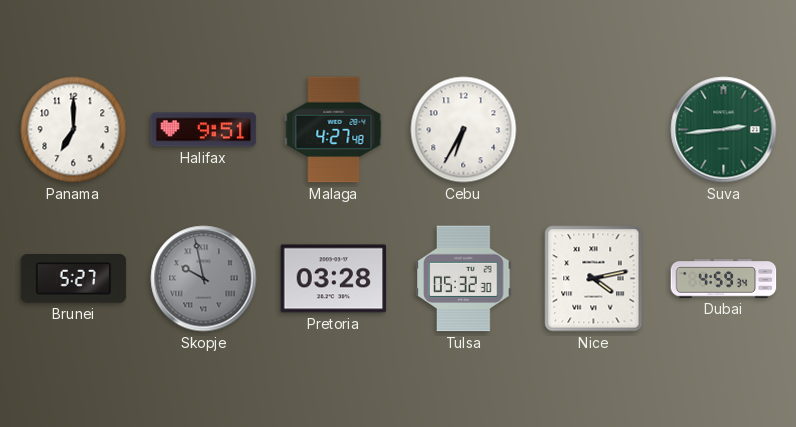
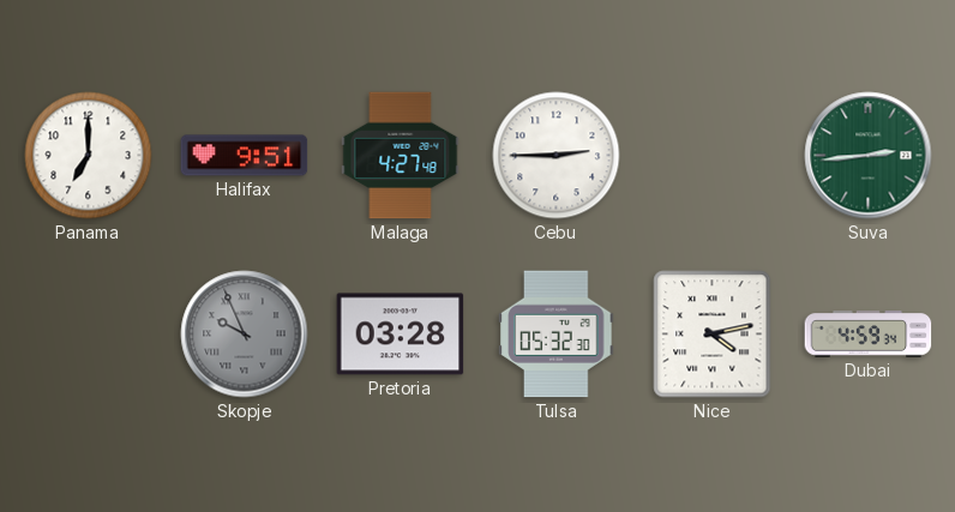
Cebu: 6:35 -> 2:45
Brunei: 5:27 -> none
Skopje: 9:58 -> 9:56
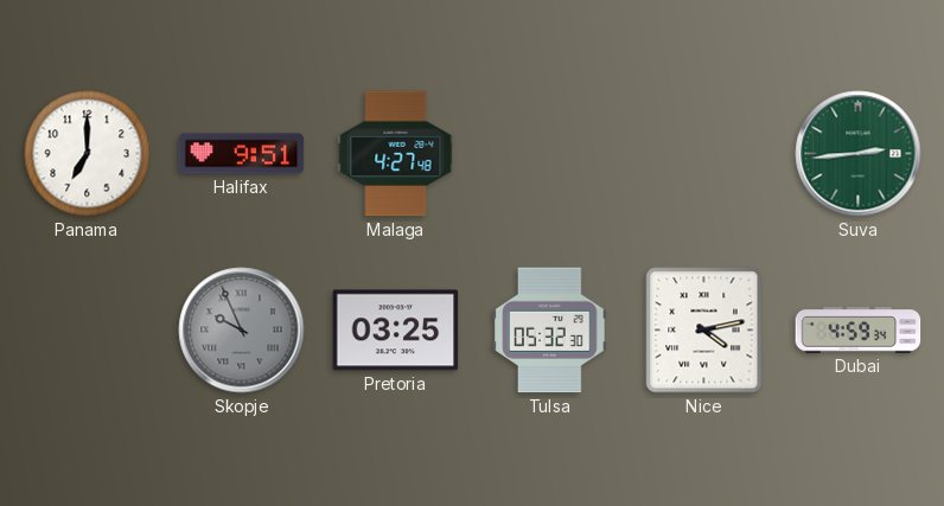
Cebu: 2:45 -> none
Pretoria: 03:28 -> 03:25
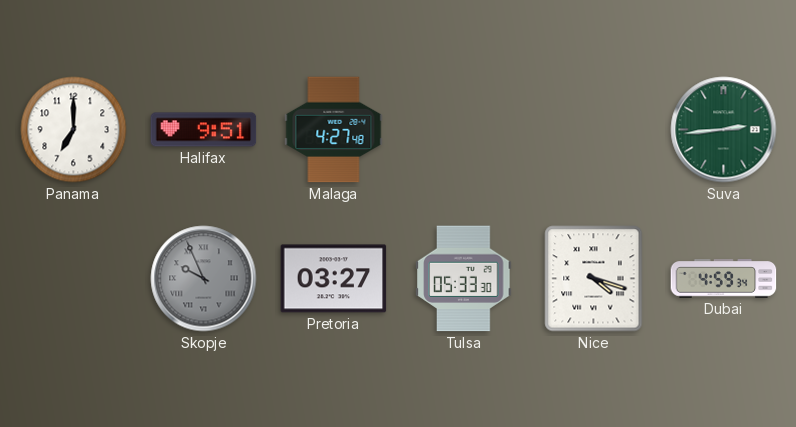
Pretoria: 03:25 -> 03:27
Tulsa: 05:32 -> 05:33
Nice: 4:13 -> 4:18
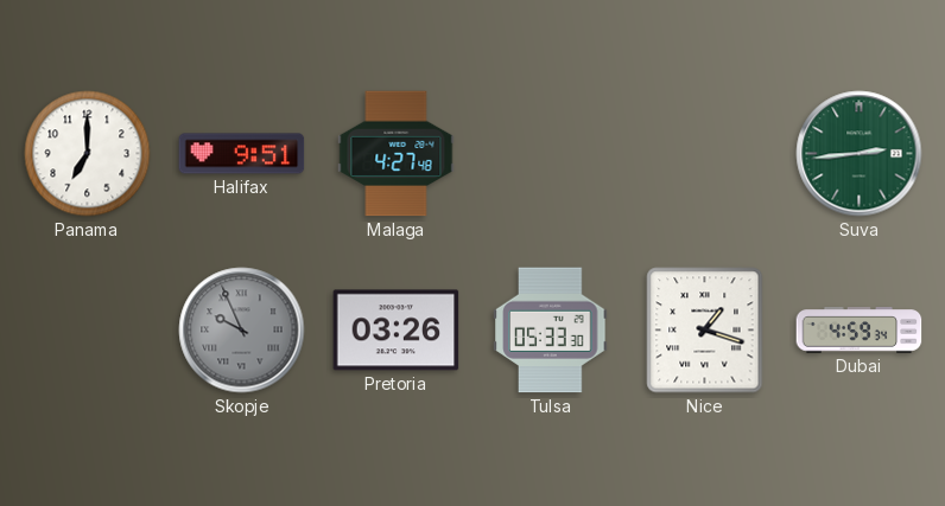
Pretoria: 03:27 -> 03:26
Nice: 4:18 -> 1:18
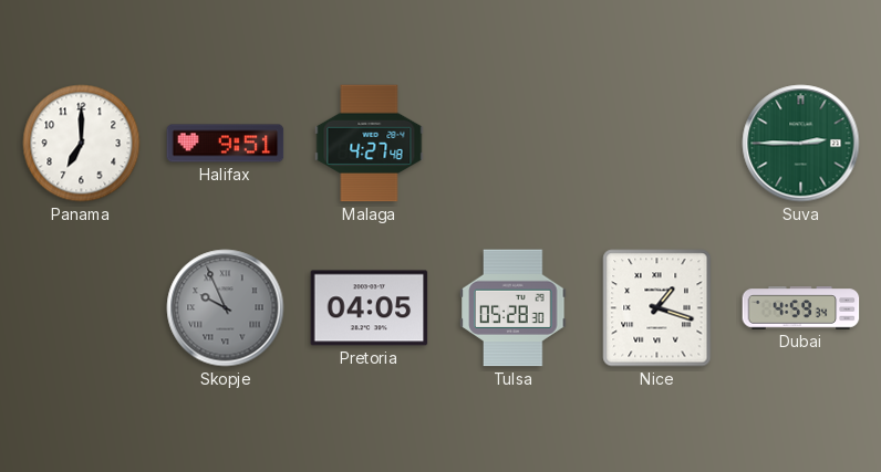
Suva: 2:44 -> 2:45
Pretoria: 03:26 -> 04:05
Tulsa: 05:33 -> 05:28
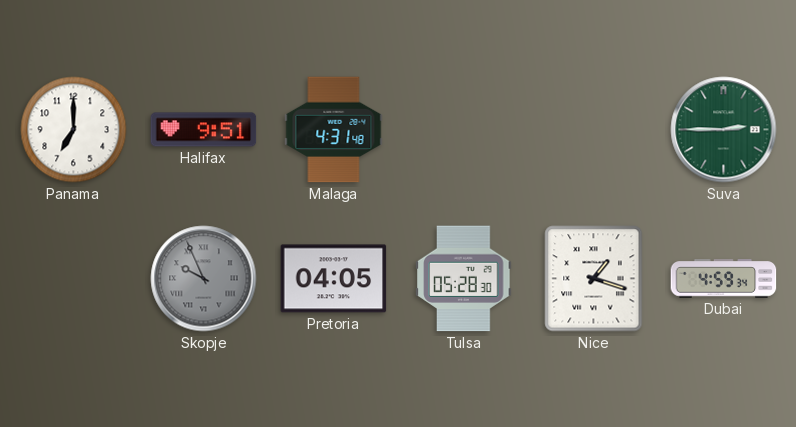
Malaga: 4:27 -> 4:31
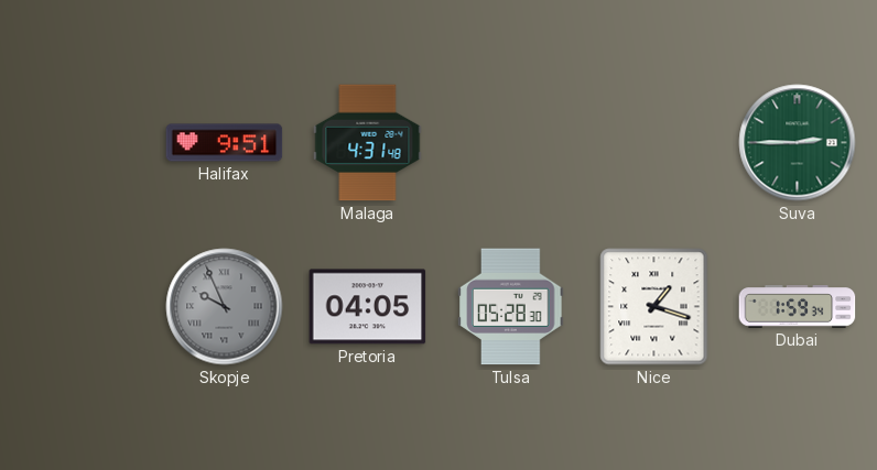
Panama: 7:00 -> none
Dubai: 4:59 -> 1:59
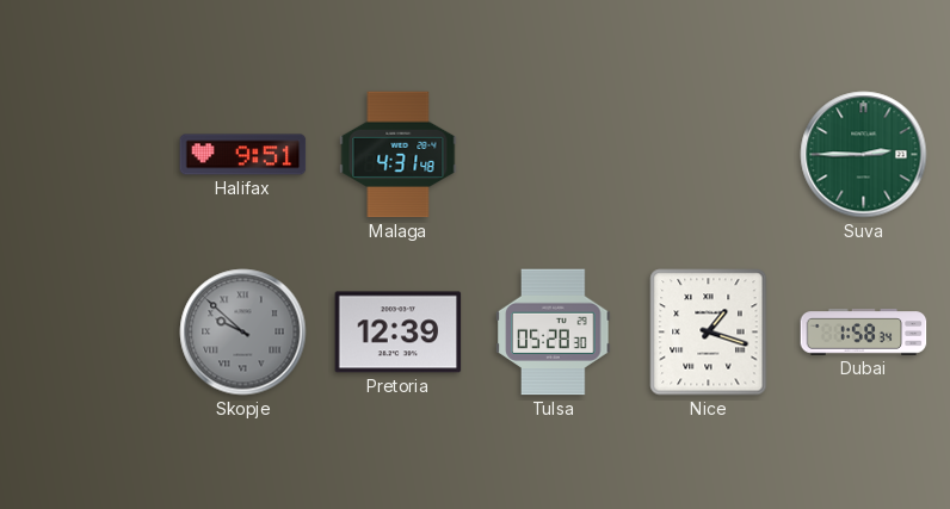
Skopje: 9:56 -> 9:52
Pretoria: 04:05 -> 12:39
Dubai: 1:59 -> 1:58
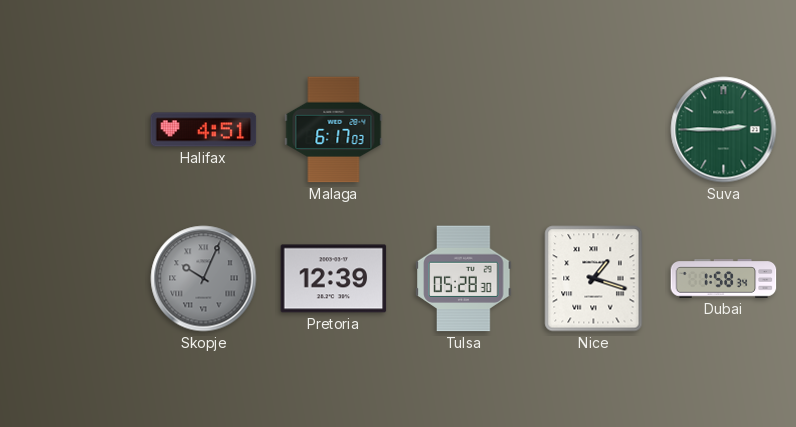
Halifax: 9:51 -> 4:51
Malaga: 4:31 -> 6:17
Skopje: 9:52 -> 10:04
